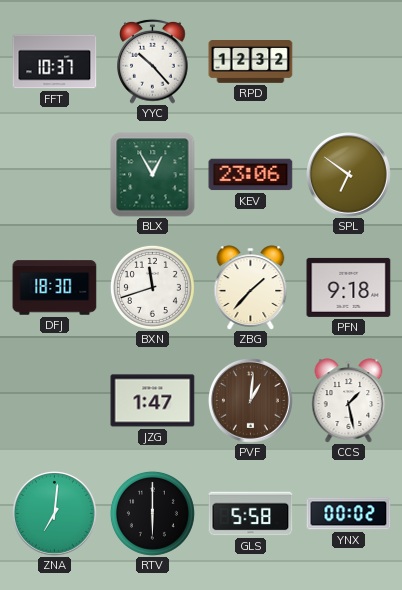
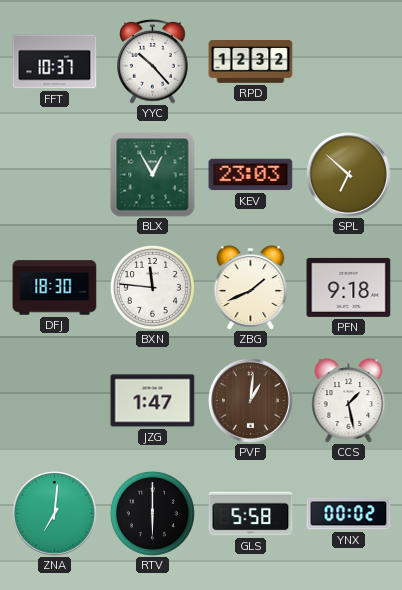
KEV: 23:06 -> 23:03
SPL: 6:51 -> 6:52
BXN: 11:42 -> 11:46
ZBG: 1:37 -> 1:41
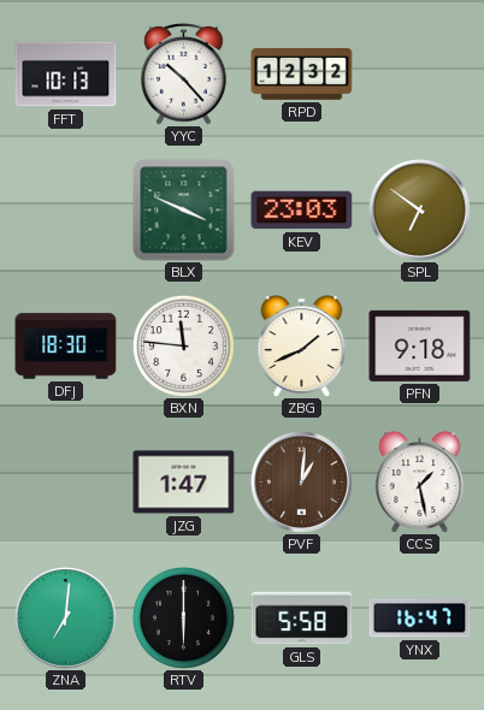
FFT: 10:37 -> 10:13
BLX: 12:55 -> 3:49
SPL: 6:52 -> 6:51
YNX: 00:02 -> 16:47
